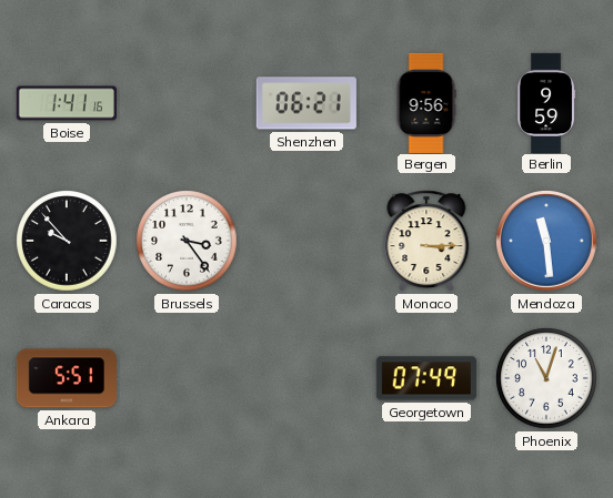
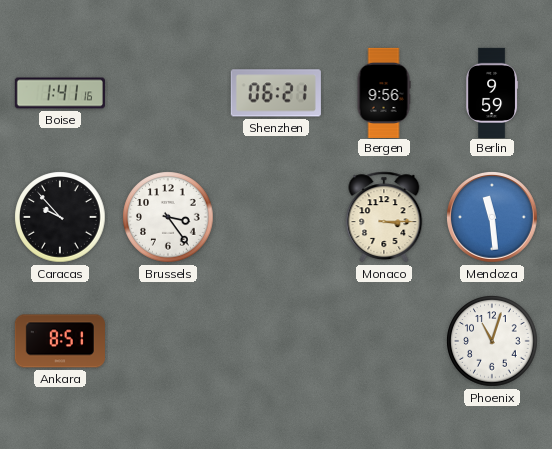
Ankara: 5:51 -> 8:51
Georgetown: 07:49 -> none
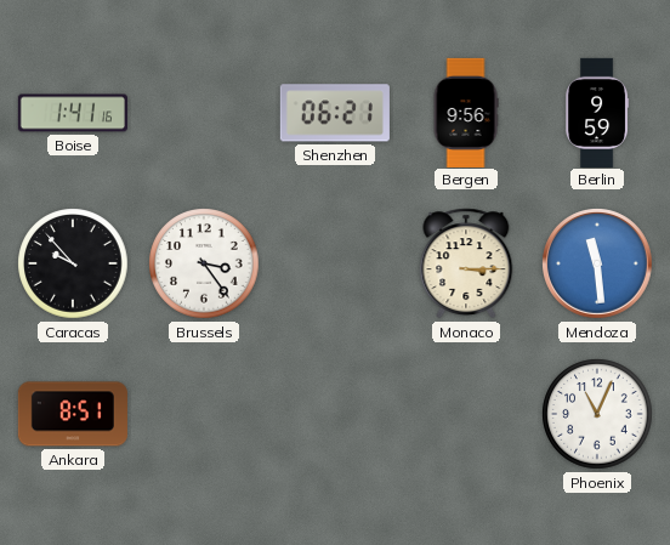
Phoenix: 11:03 -> 11:04
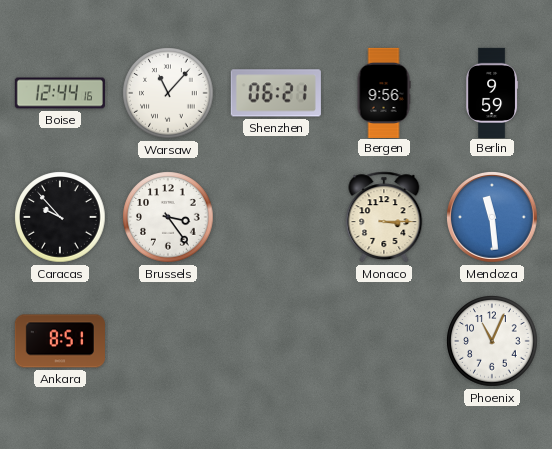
Boise: 1:41 -> 12:44
Warsaw: none -> 11:07
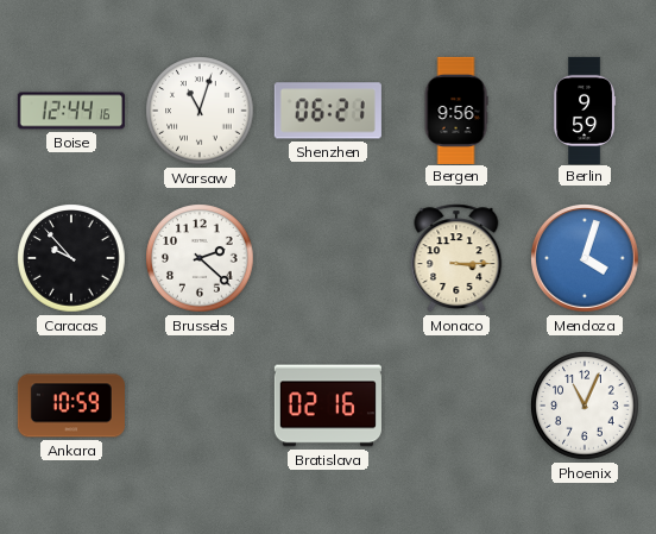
Warsaw: 11:07 -> 11:03
Brussels: 3:24 -> 2:22
Mendoza: 11:29 -> 4:03
Ankara: 8:51 -> 10:59
Bratislava: none -> 02:16
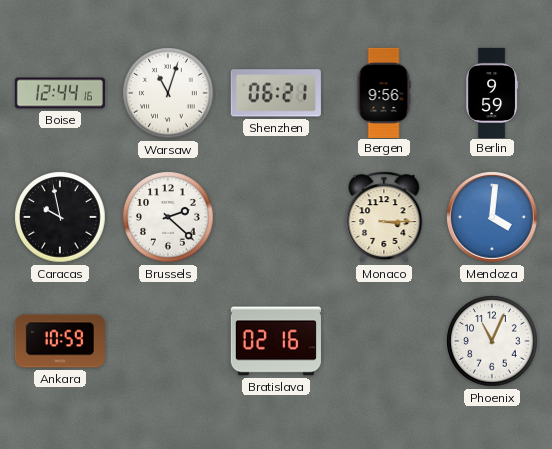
Caracas: 9:53 -> 9:58
Mendoza: 4:03 -> 4:01
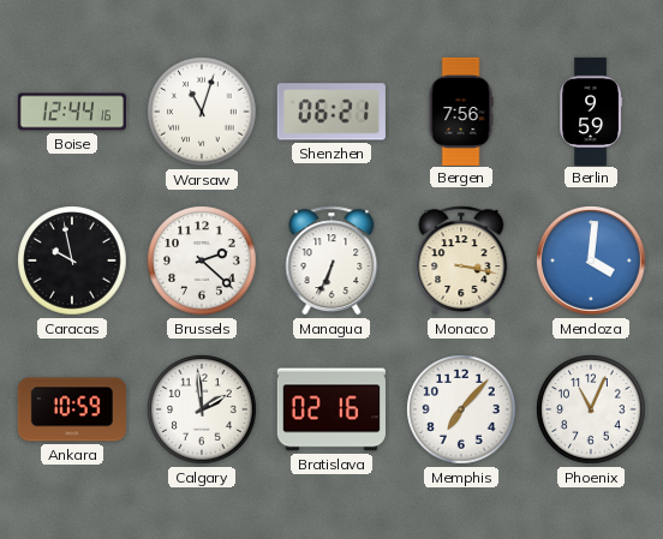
Bergen: 9:56 -> 7:56
Managua: none -> 6:34
Monaco: 3:15 -> 3:17
Calgary: none -> 1:59
Memphis: none -> 7:07
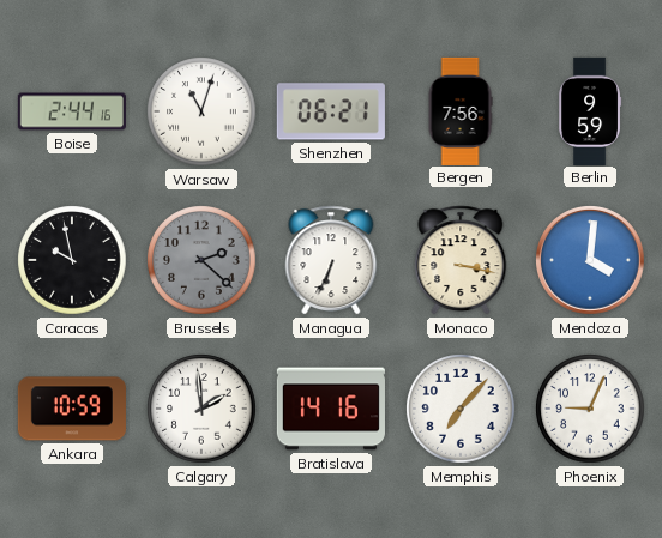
Boise: 12:44 -> 2:44
Brussels dial: white -> grey
Bratislava: 02:16 -> 14:16
Phoenix: 11:04 -> 9:04
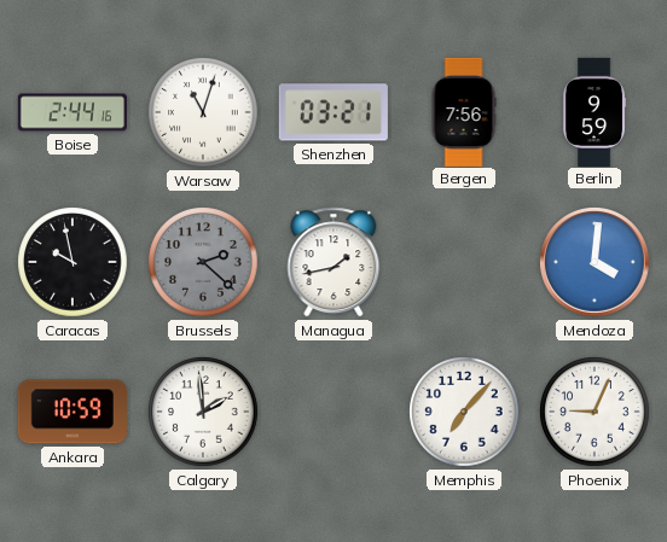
Shenzhen: 06:21 -> 03:21
Managua: 6:34 -> 1:43
Monaco: 3:17 -> none
Bratislava: 14:16 -> none
